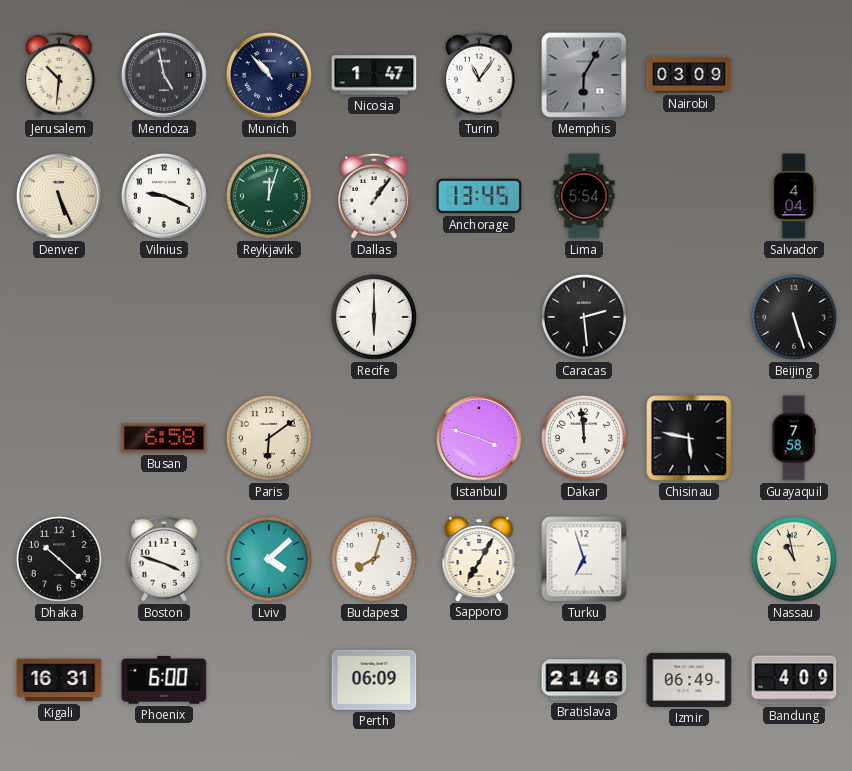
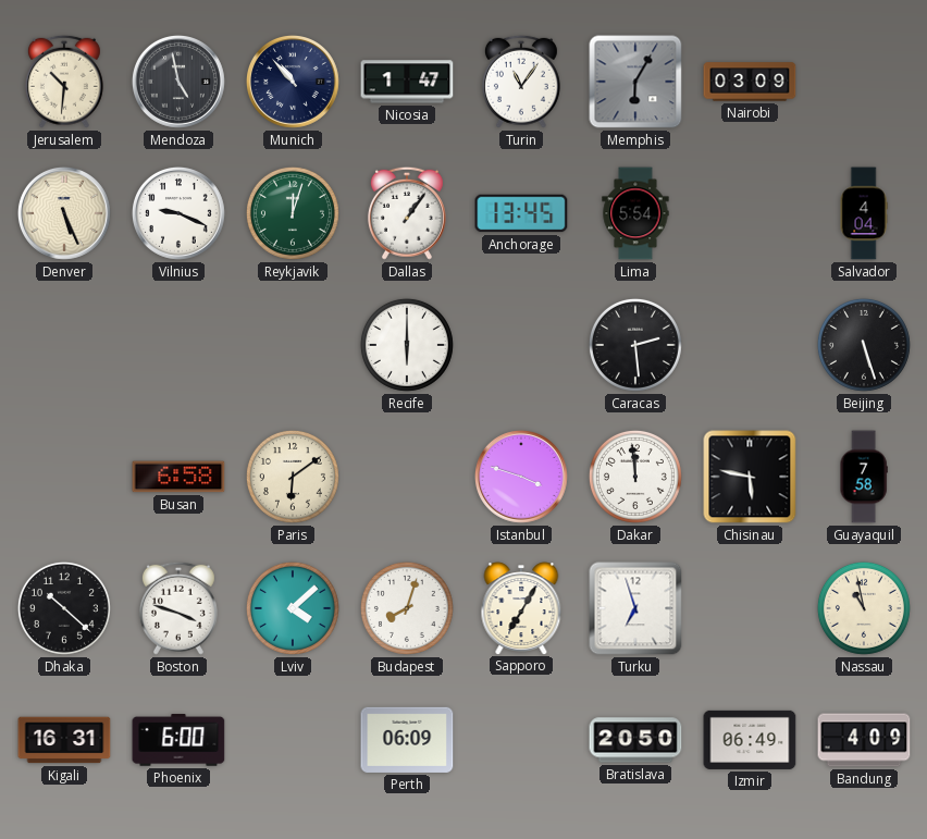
Bratislava: 21:46 -> 20:50
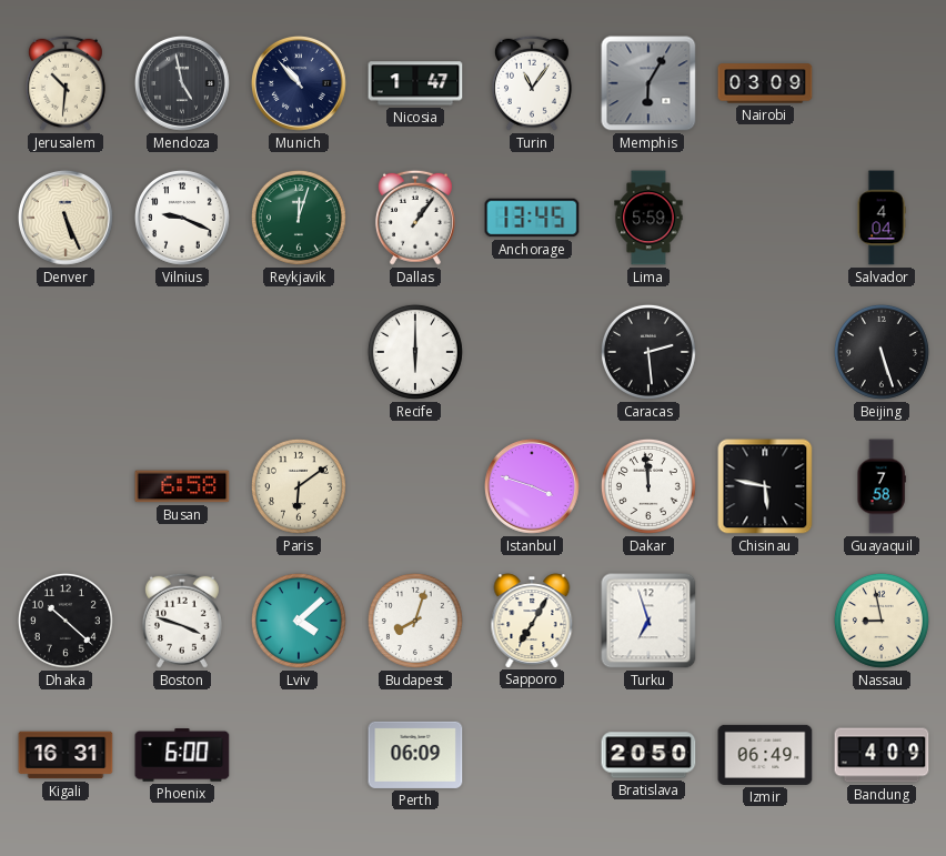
Lima: 5:54 -> 5:59
Nassau: 10:58 -> 8:58
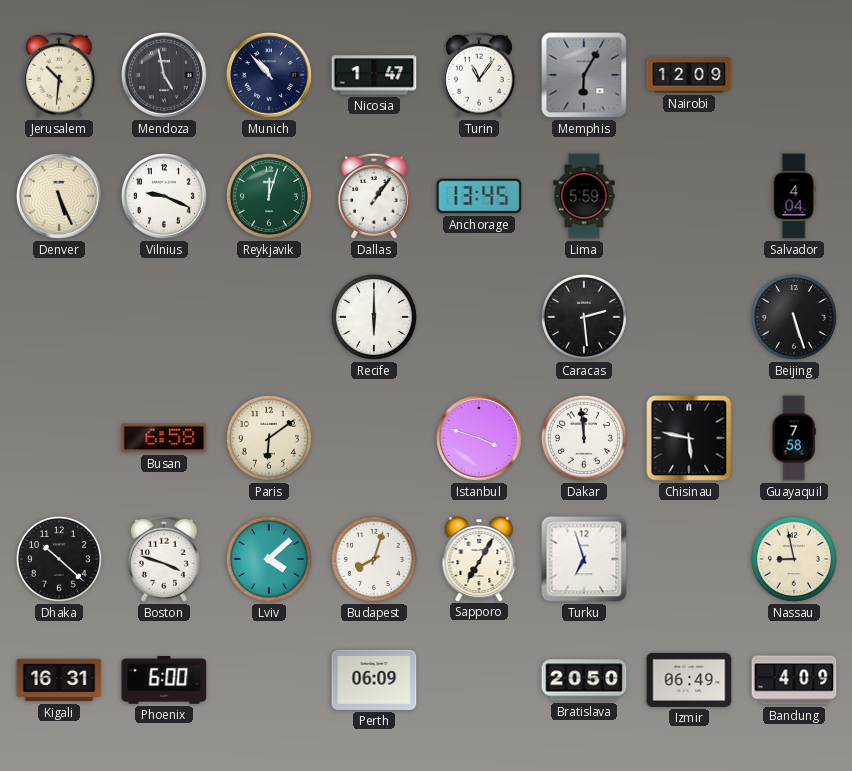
Nairobi: 03:09 -> 12:09
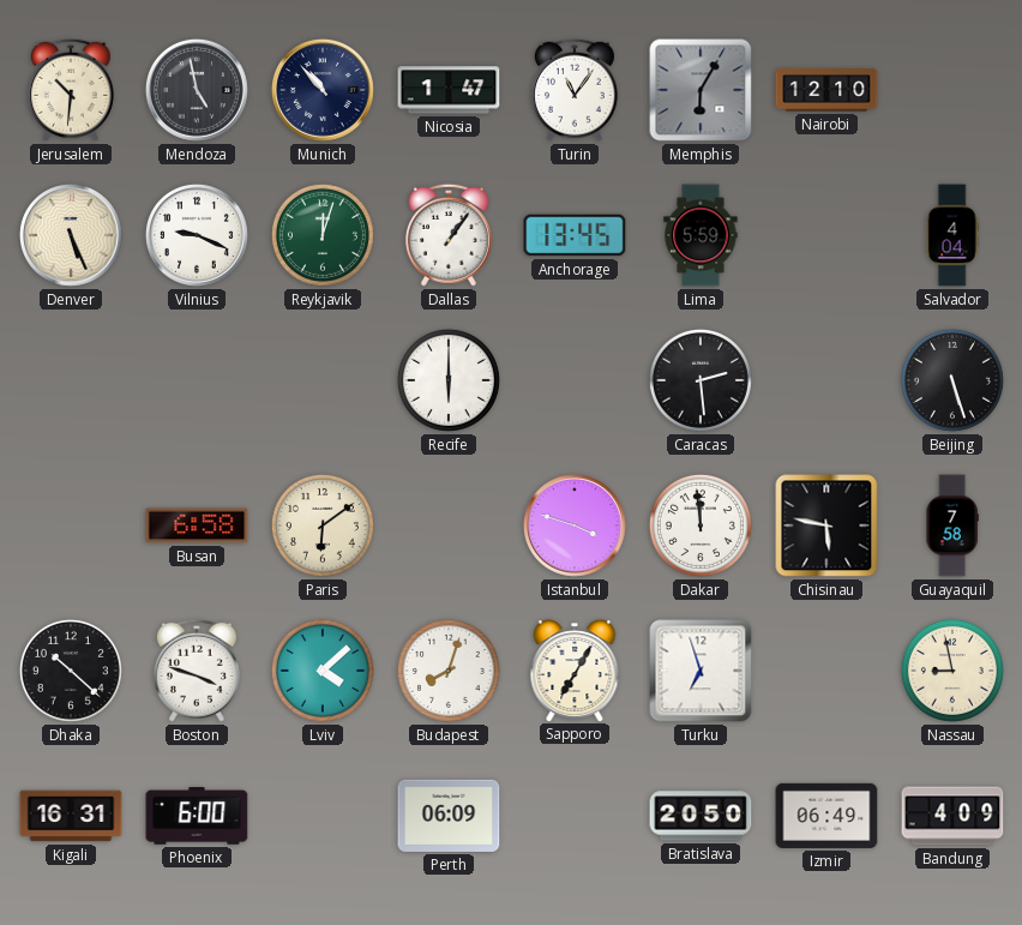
Nairobi: 12:09 -> 12:10
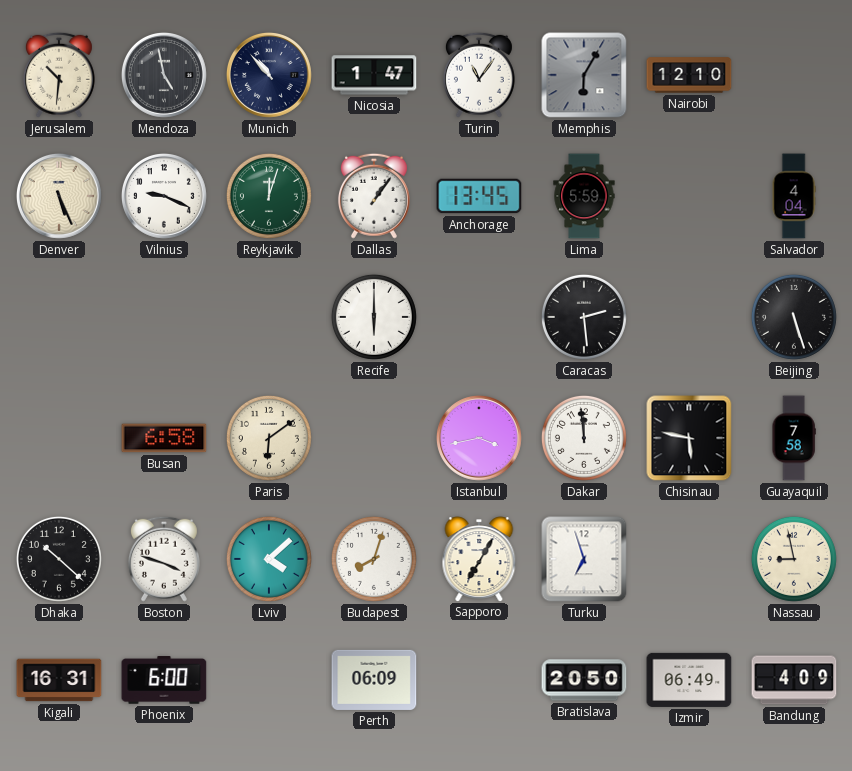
Istanbul: 3:48 -> 3:43
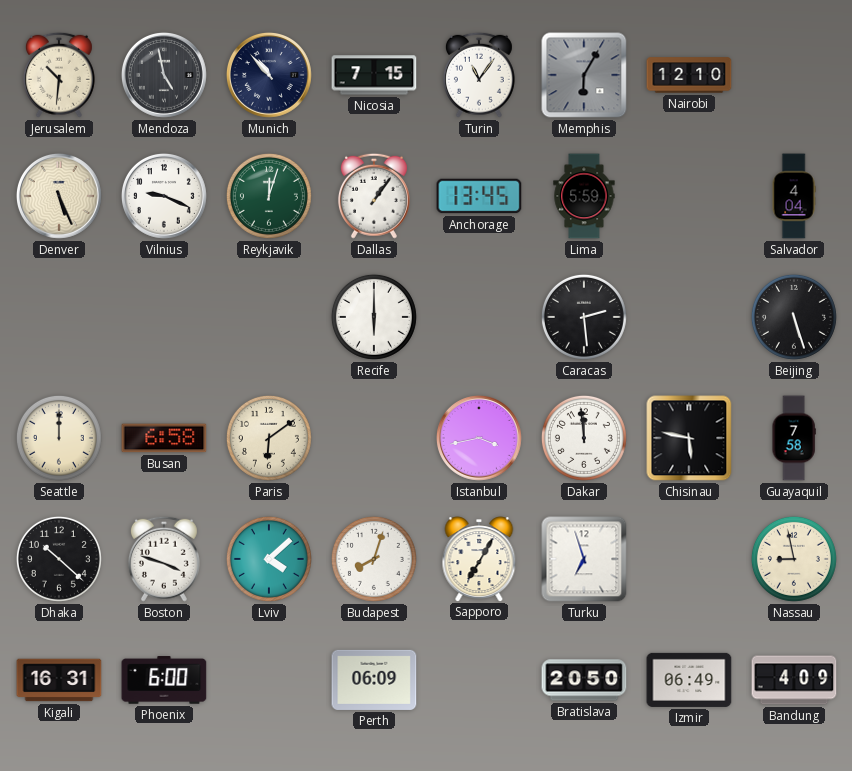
Nicosia: 1:47 -> 7:15
Seattle: none -> 12:00
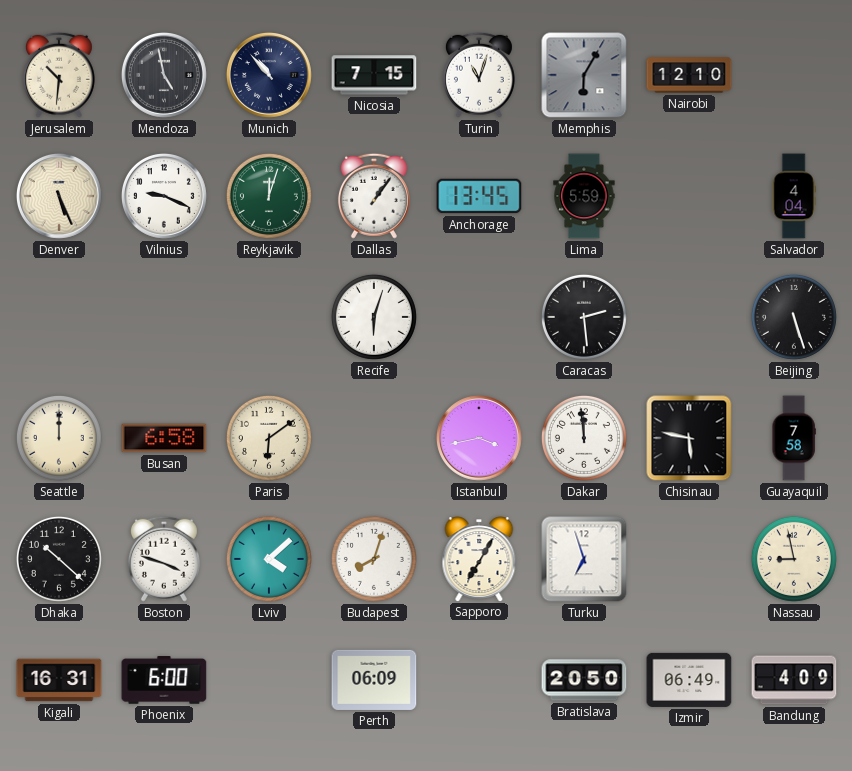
Turin: 11:06 -> 11:03
Recife: 6:00 -> 6:03
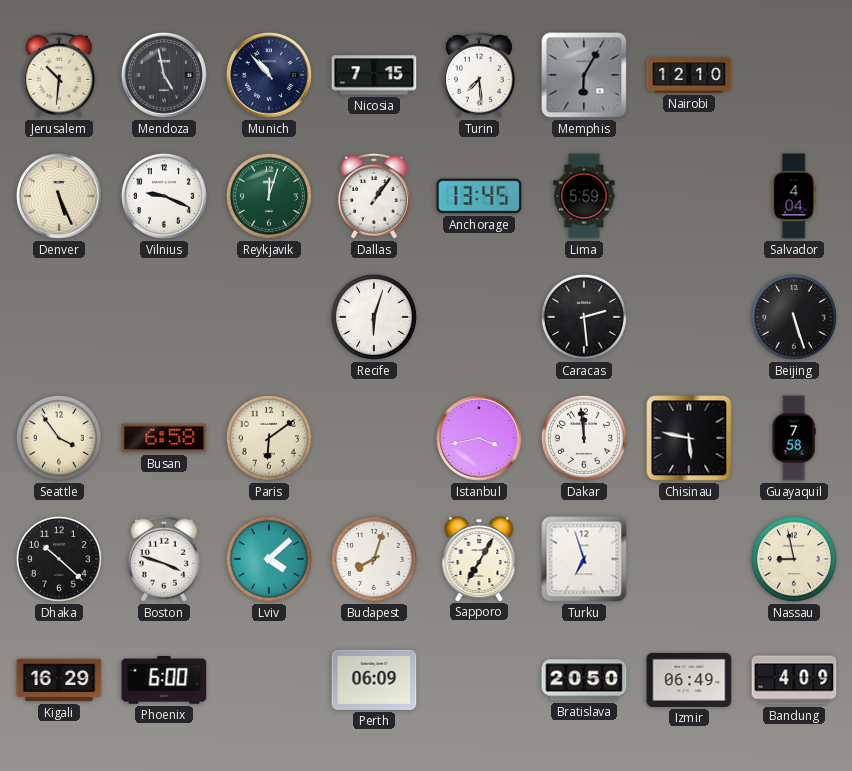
Turin: 11:03 -> 7:29
Seattle: 12:00 -> 3:54
Kigali: 16:31 -> 16:29
